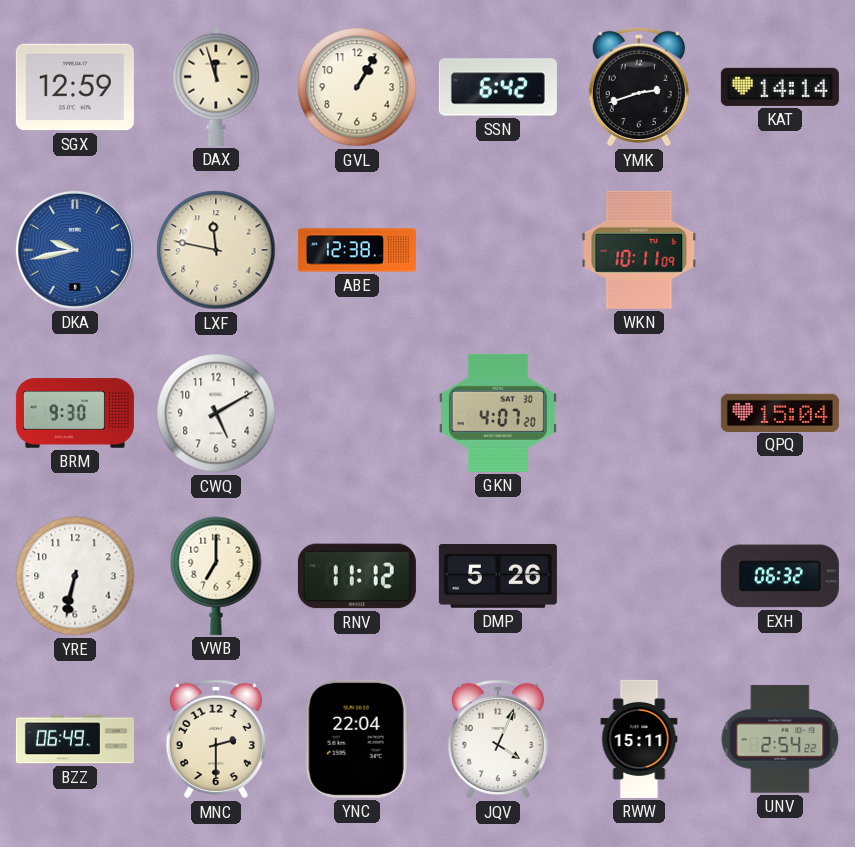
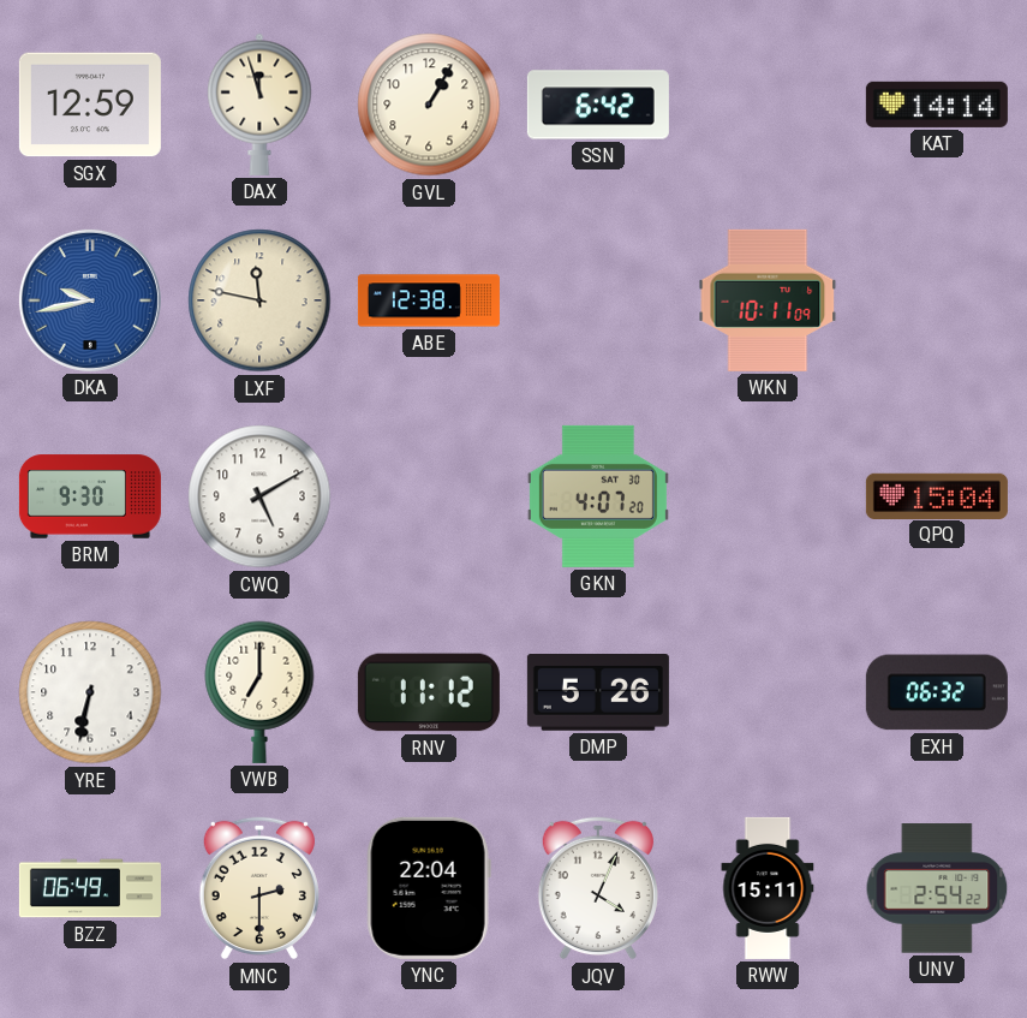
YMK: 2:42 -> none
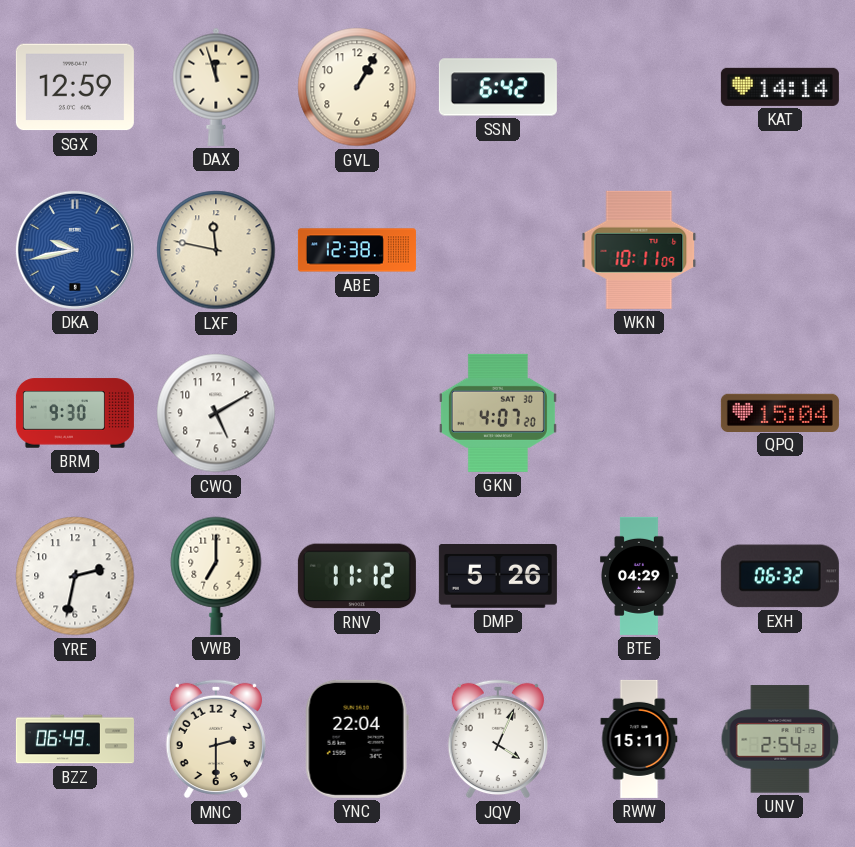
YRE: 6:32 -> 2:32
BTE: none -> 04:29
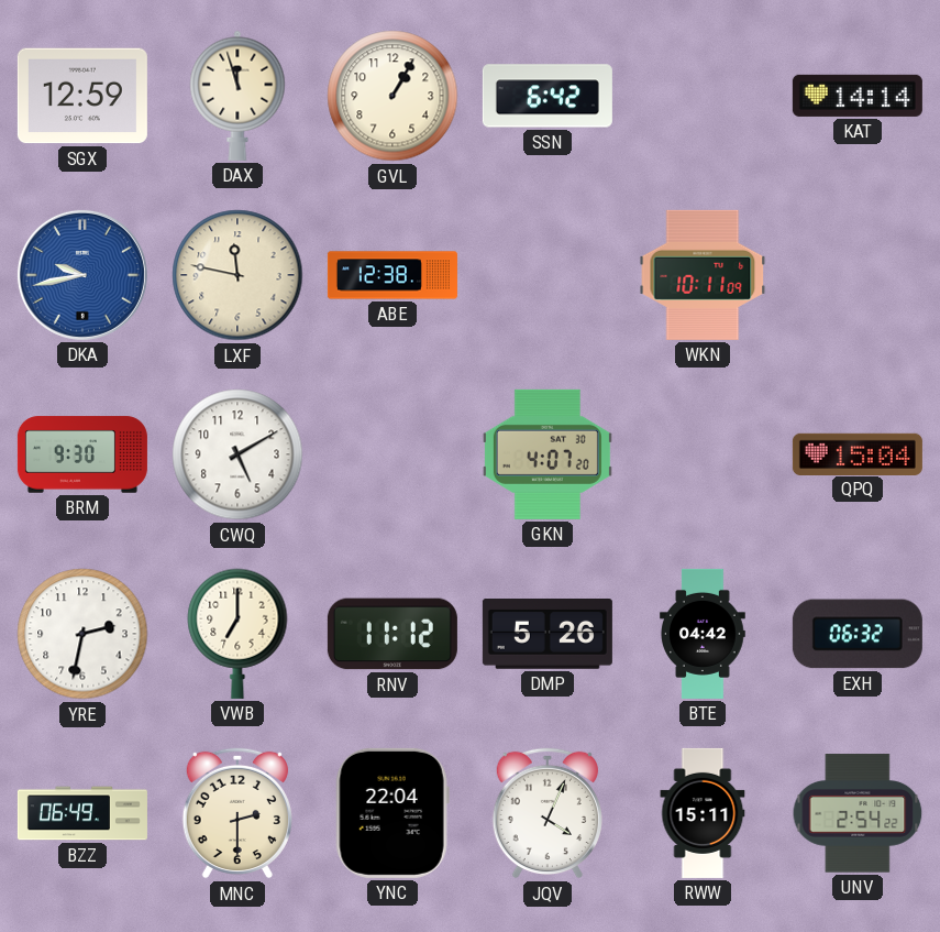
BTE: 04:29 -> 04:42
